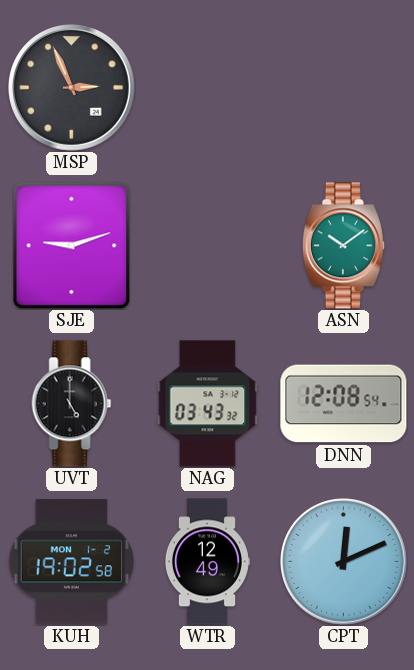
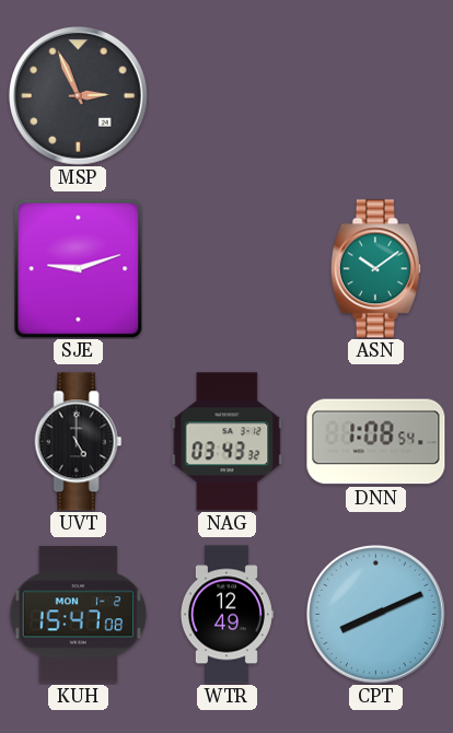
DNN: 12:08 -> 1:08
KUH: 19:02 -> 15:47
CPT: 12:11 -> 8:11
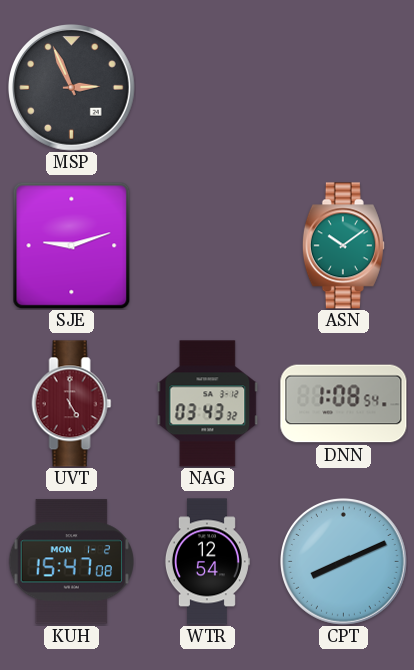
UVT dial: black -> burgundy
WTR: 12:49 -> 12:54
